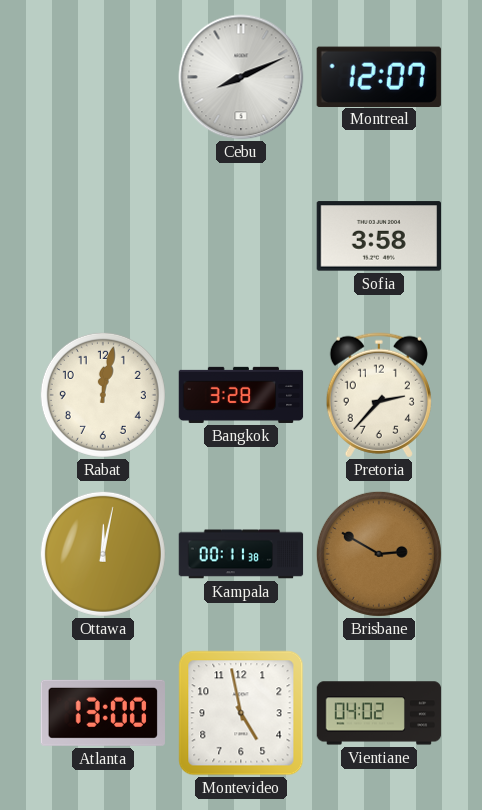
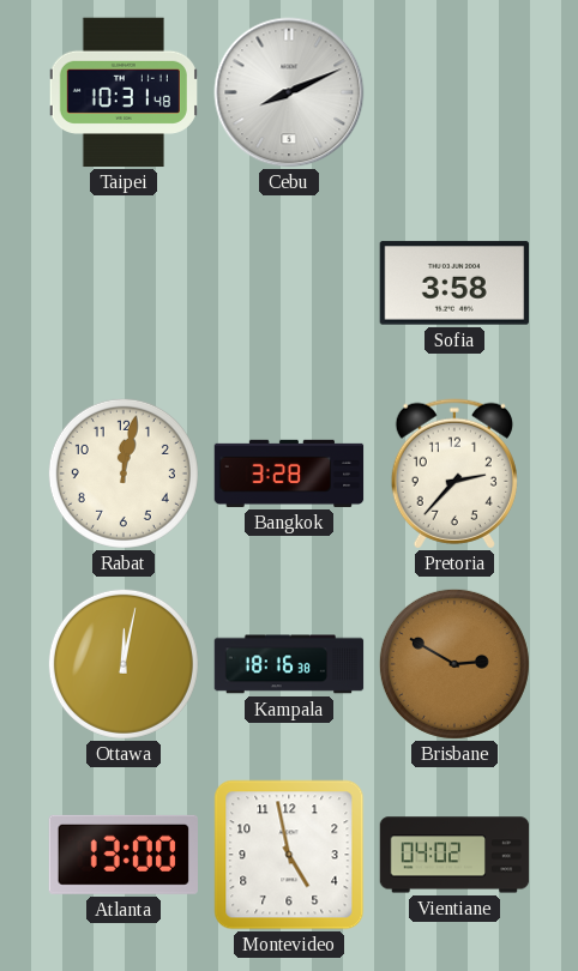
Taipei: none -> 10:31
Montreal: 12:07 -> none
Kampala: 00:11 -> 18:16
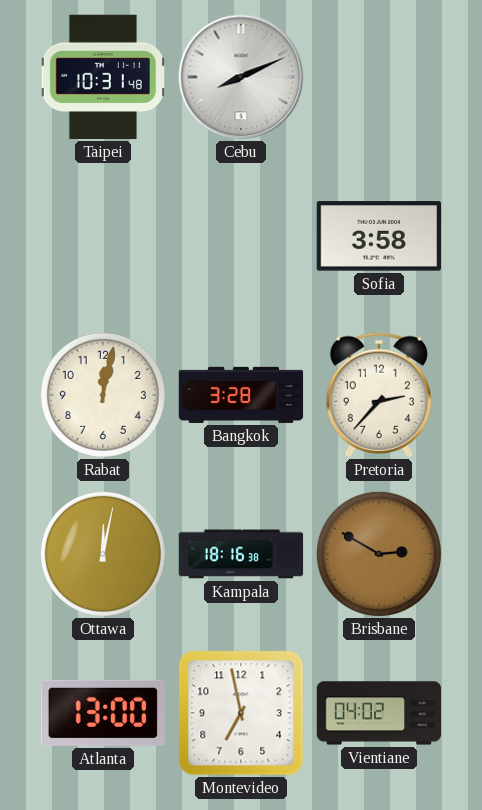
Montevideo: 4:58 -> 6:58
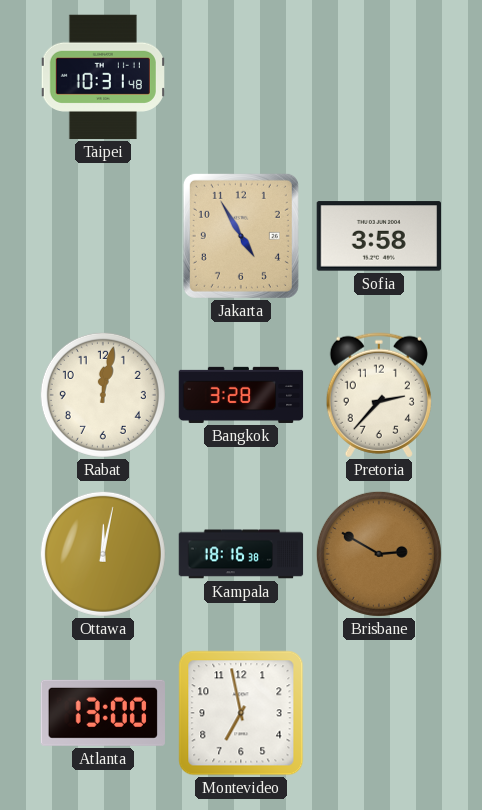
Cebu: 8:11 -> none
Jakarta: none -> 4:55
Vientiane: 04:02 -> none
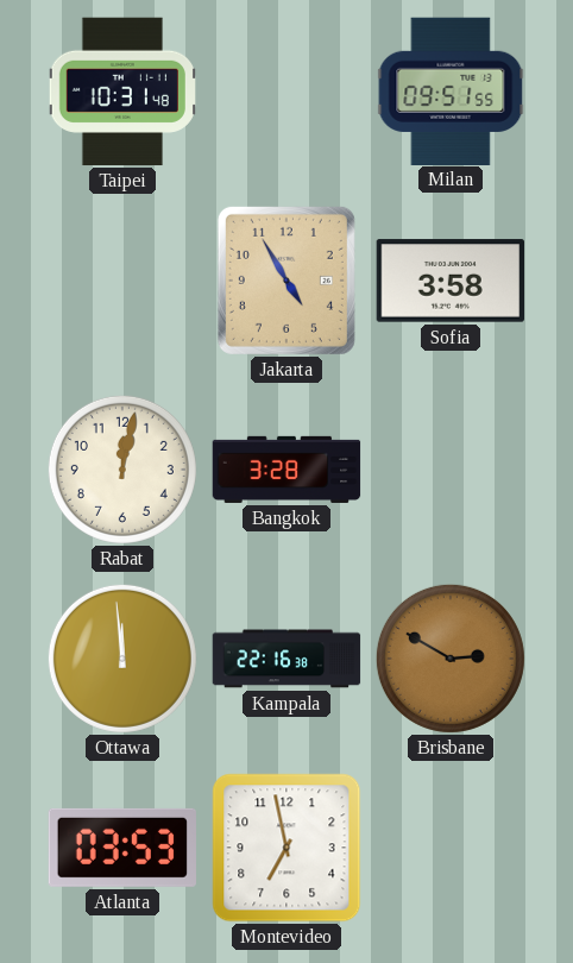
Milan: none -> 09:51
Pretoria: 2:37 -> none
Ottawa: 12:02 -> 11:59
Kampala: 18:16 -> 22:16
Atlanta: 13:00 -> 03:53
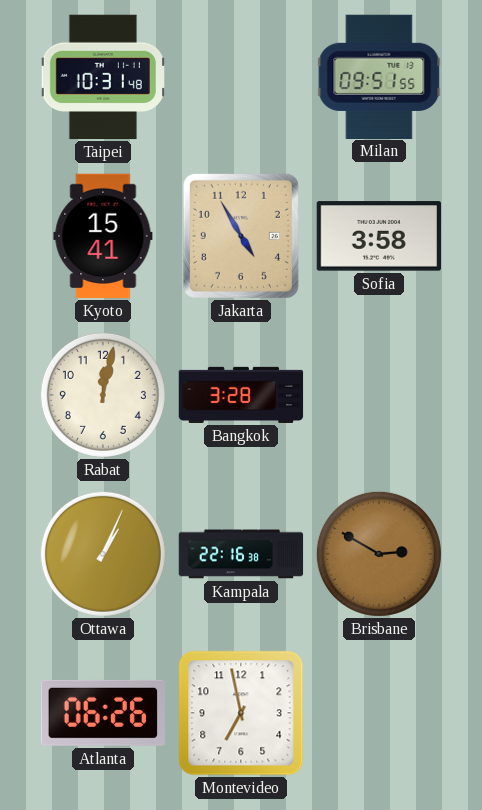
Kyoto: none -> 15:41
Ottawa: 11:59 -> 1:04
Atlanta: 03:53 -> 06:26
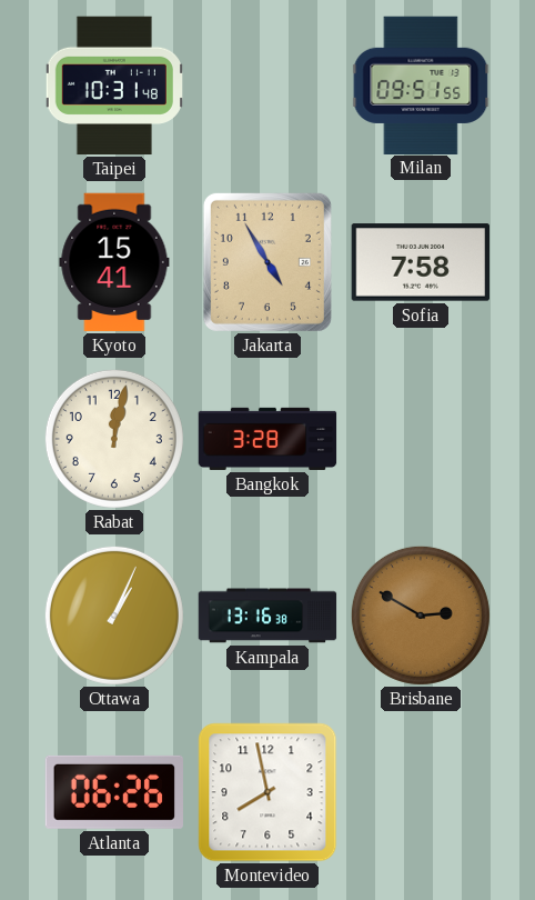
Sofia: 3:58 -> 7:58
Kampala: 22:16 -> 13:16
Montevideo: 6:58 -> 7:58
